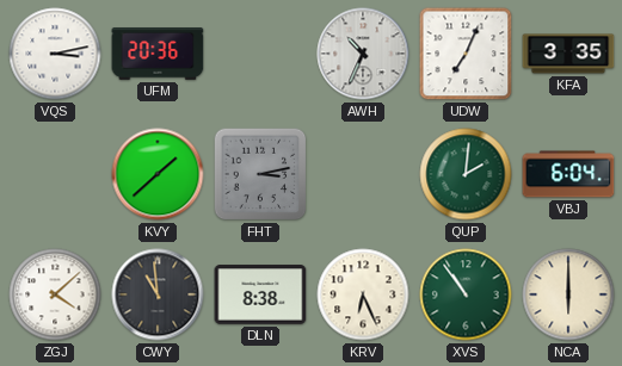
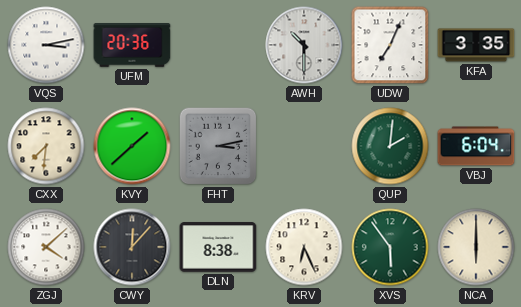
AWH: 10:34 -> 10:30
CXX: none -> 7:31
CWY: 10:59 -> 12:07
XVS: 10:54 -> 5:54
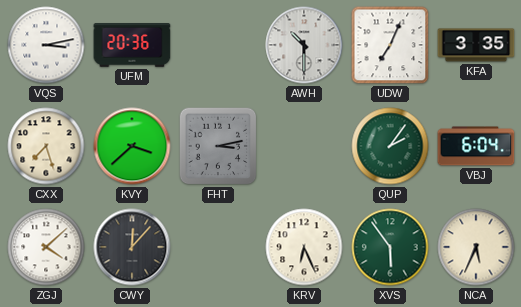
CXX: 7:31 -> 7:27
KVY: 1:38 -> 3:38
QUP: 2:01 -> 2:06
DLN: 8:38 -> none
NCA: 6:00 -> 5:34
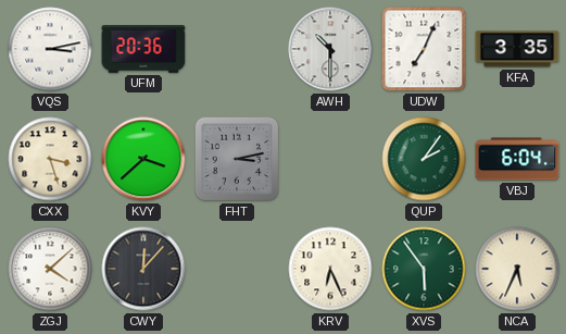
CXX: 7:27 -> 3:27
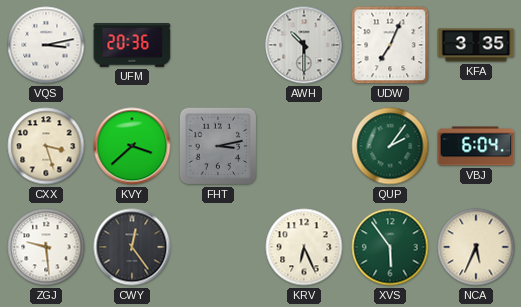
ZGJ: 4:08 -> 9:29
CWY: 12:07 -> 12:24
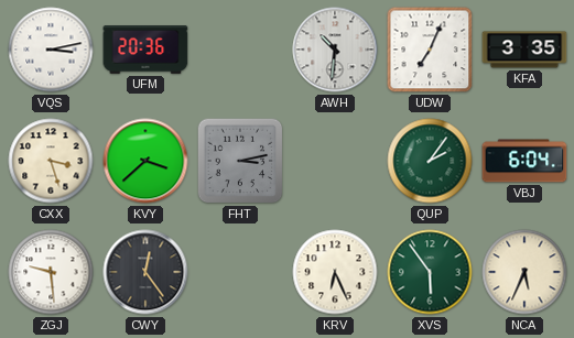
AWH: 10:30 -> 10:31
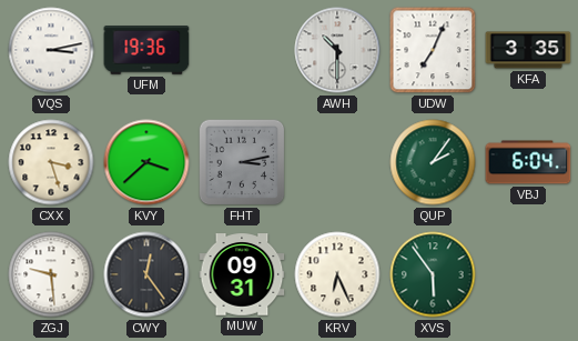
UFM: 20:36 -> 19:36
AWH: 10:31 -> 10:30
MUW: none -> 09:31
NCA: 5:34 -> none
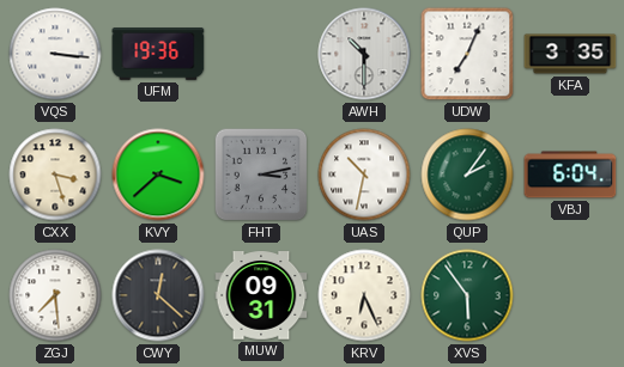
VQS: 3:13 -> 3:16
UAS: none -> 10:32
ZGJ: 9:29 -> 7:29
CWY: 12:24 -> 12:22
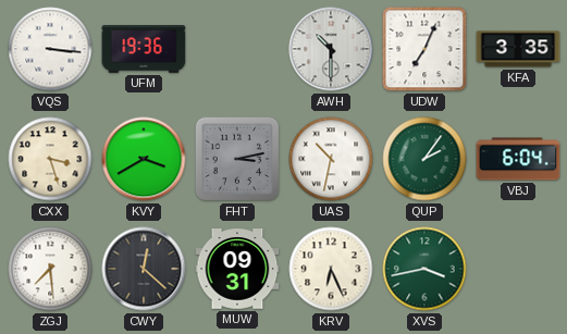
KVY: 3:38 -> 3:40
XVS: 5:54 -> 3:43
